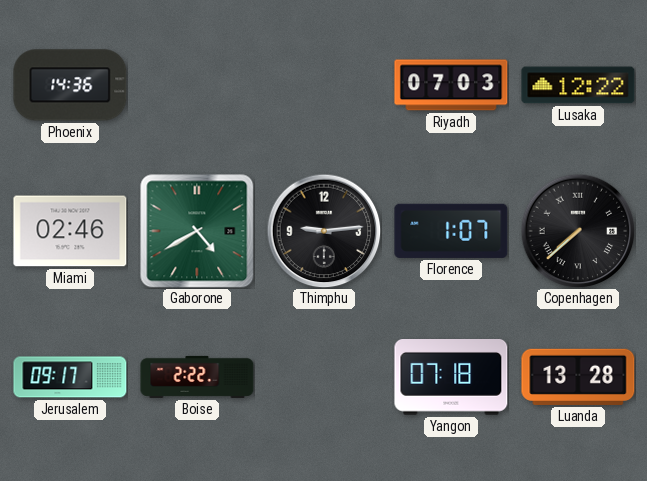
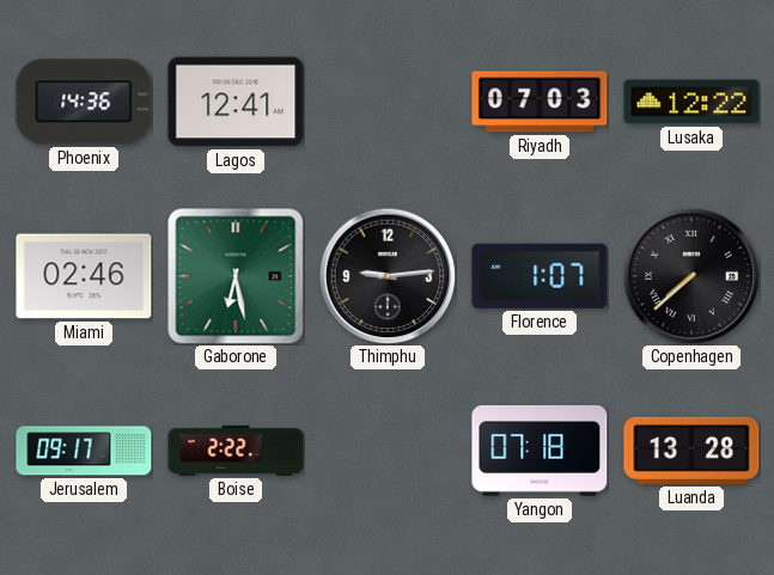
Lagos: none -> 12:41
Gaborone: 4:40 -> 6:28
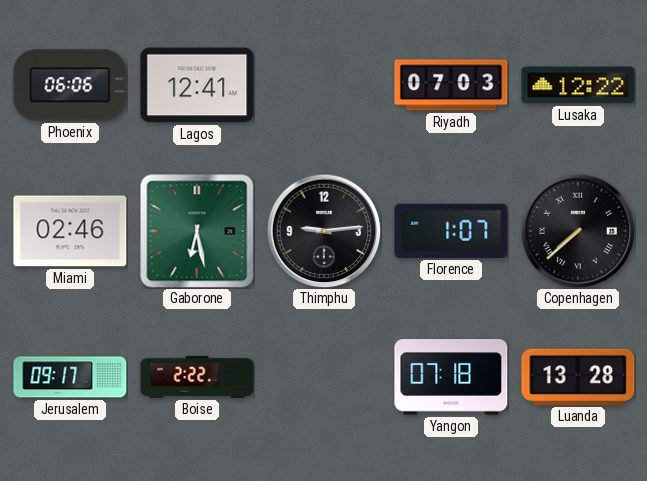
Phoenix: 14:36 -> 06:06
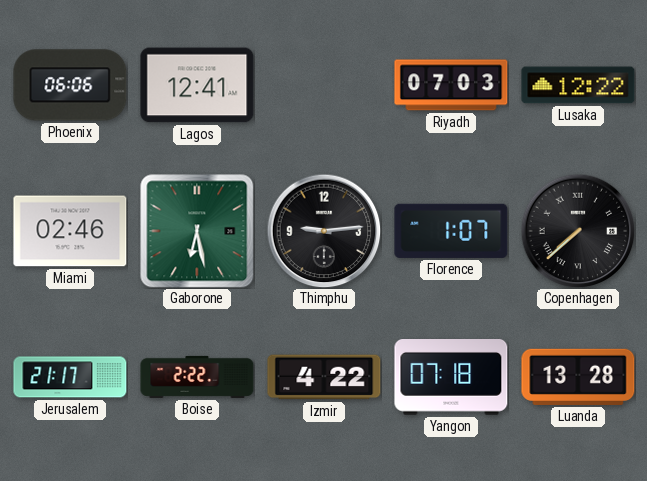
Jerusalem: 09:17 -> 21:17
Izmir: none -> 4:22
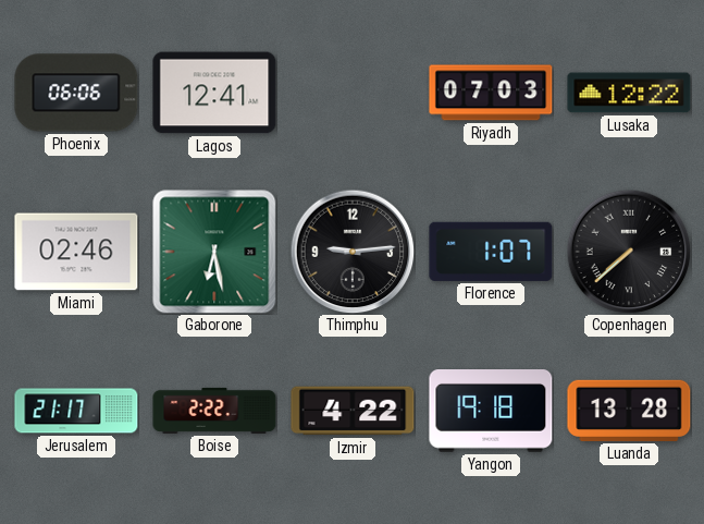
Yangon: 07:18 -> 19:18
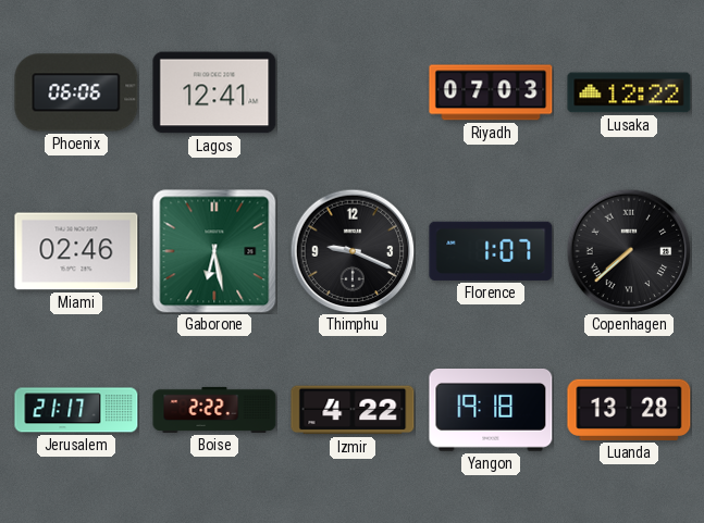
Thimphu: 9:14 -> 9:19
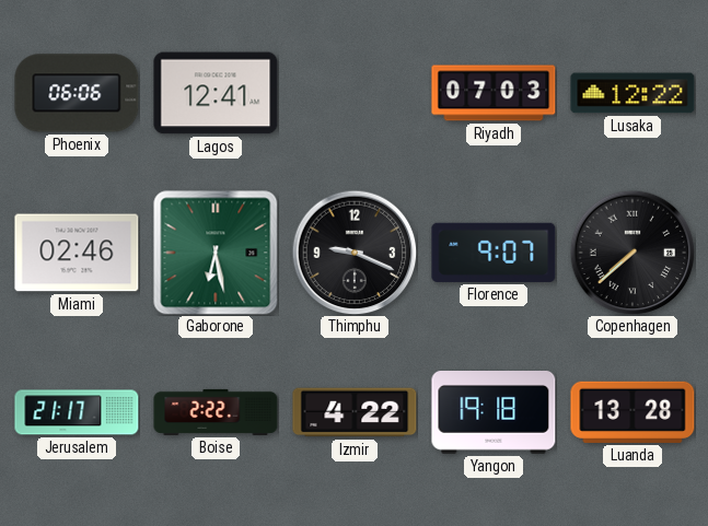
Florence: 1:07 -> 9:07
